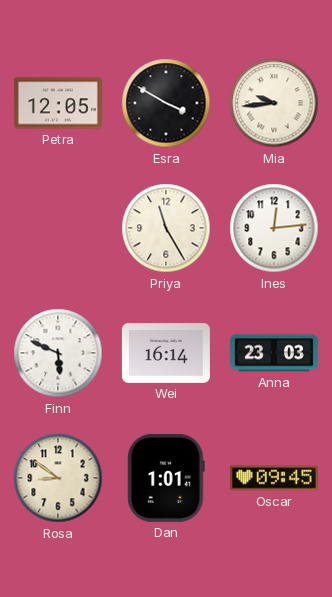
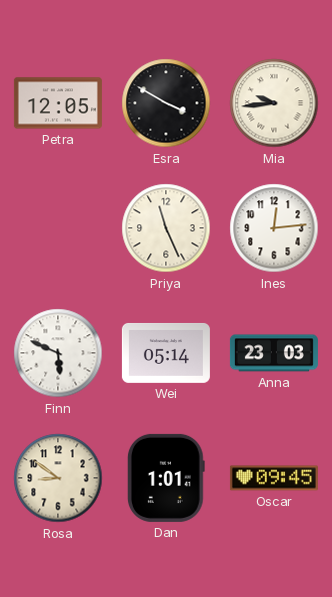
Priya: 11:25 -> 11:26
Wei: 16:14 -> 05:14
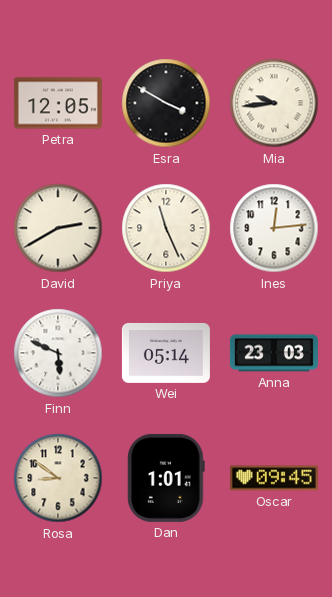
David: none -> 2:40
